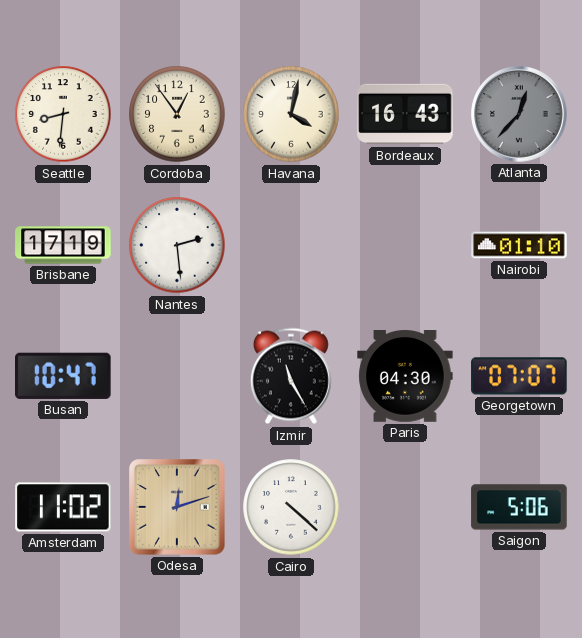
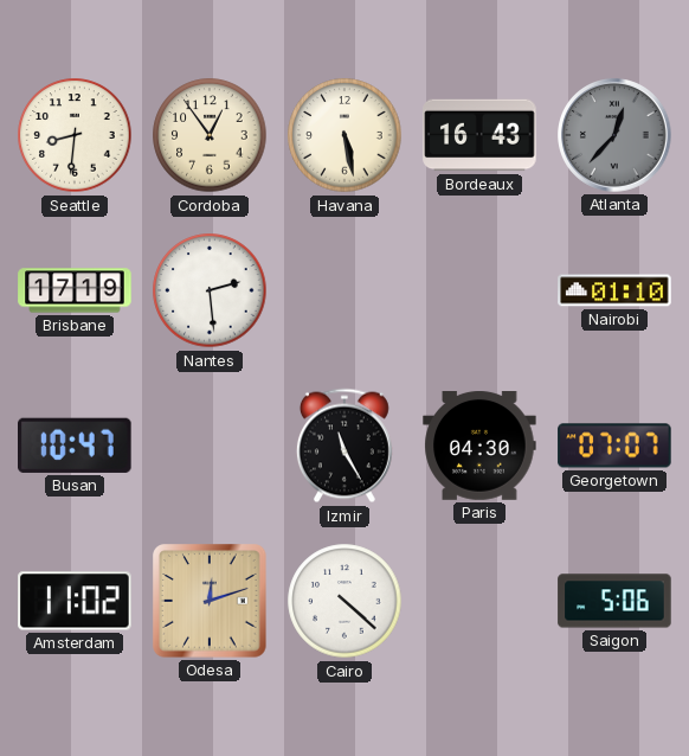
Havana: 4:02 -> 5:28
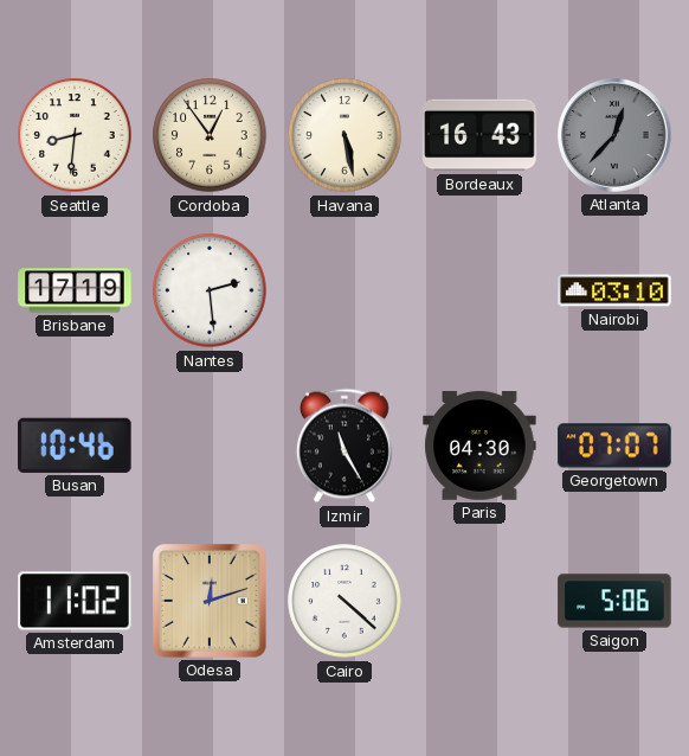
Nairobi: 01:10 -> 03:10
Busan: 10:47 -> 10:46
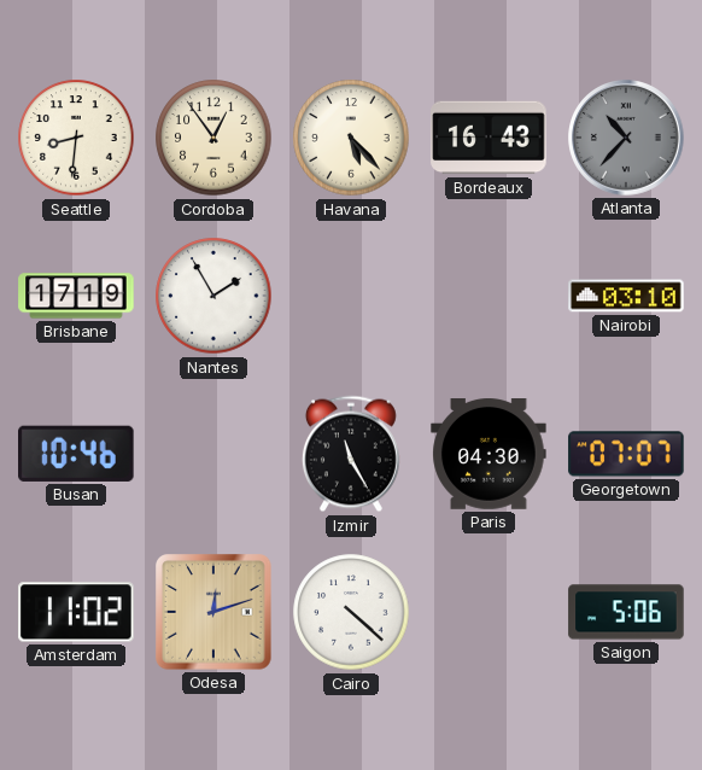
Havana: 5:28 -> 5:23
Atlanta: 12:37 -> 10:37
Nantes: 2:29 -> 1:55
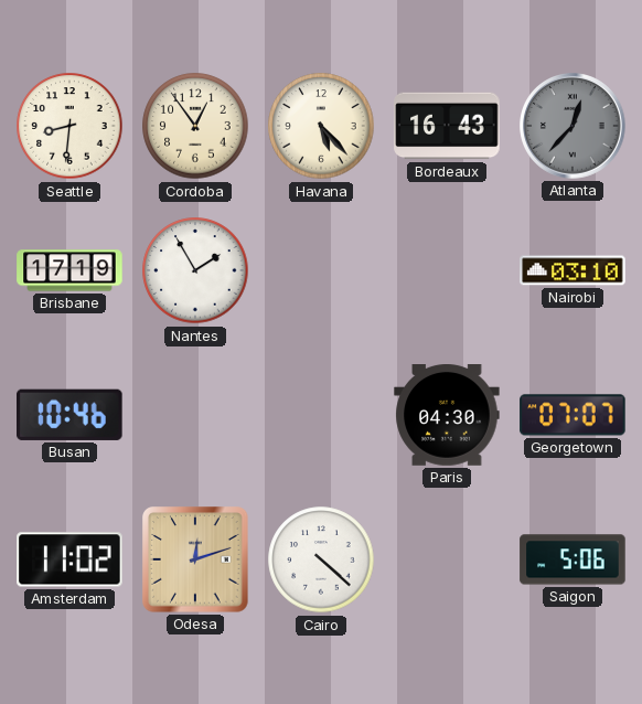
Atlanta: 10:37 -> 12:37
Izmir: 11:25 -> none
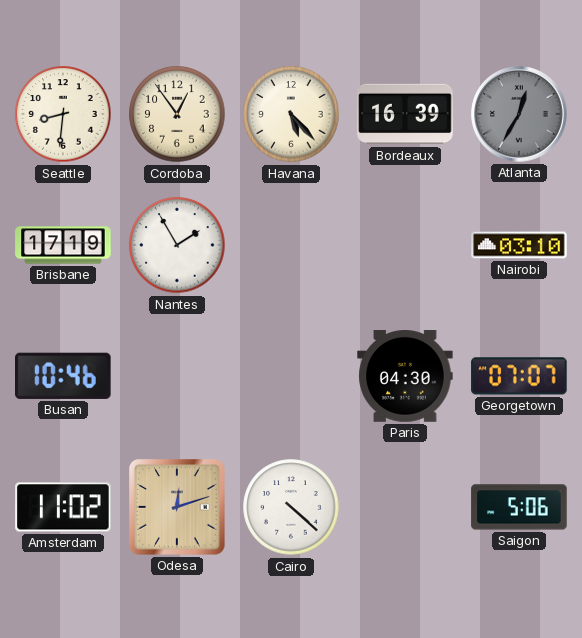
Bordeaux: 16:43 -> 16:39
Atlanta: 12:37 -> 12:35
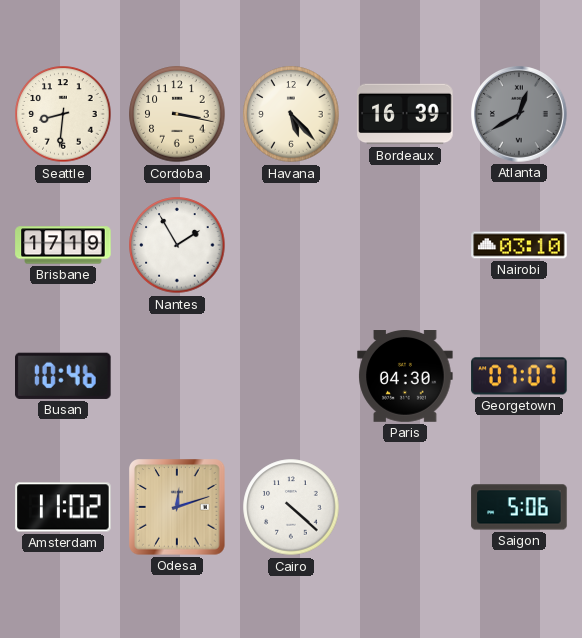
Cordoba: 12:54 -> 3:17
Atlanta: 12:35 -> 12:40
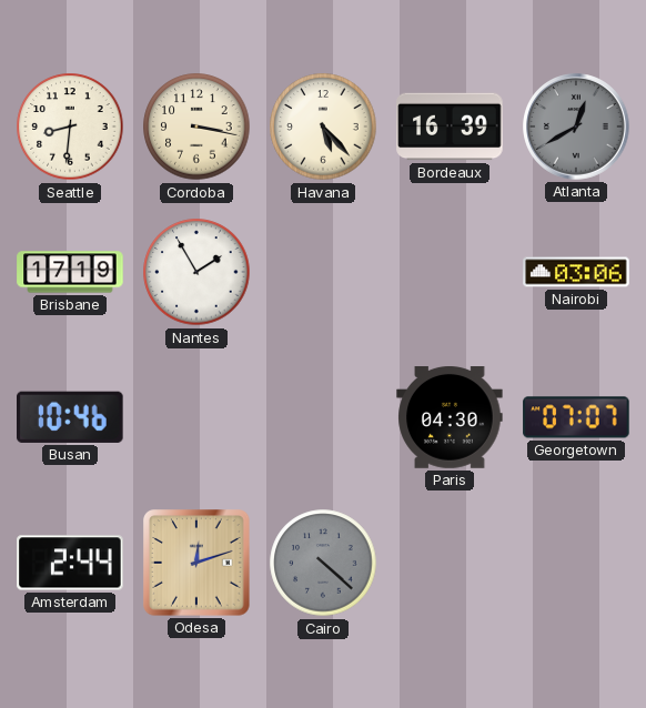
Nairobi: 03:10 -> 03:06
Amsterdam: 11:02 -> 2:44
Cairo dial: white -> grey
Saigon: 5:06 -> none
